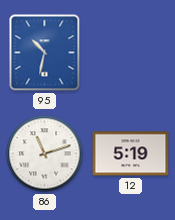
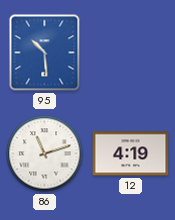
95: 10:32 -> 10:29
12: 5:19 -> 4:19
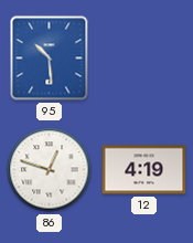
86: 11:12 -> 12:48
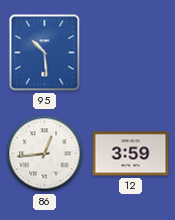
86: 12:48 -> 12:44
12: 4:19 -> 3:59
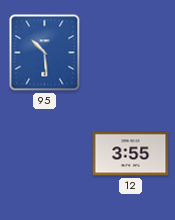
86: 12:44 -> none
12: 3:59 -> 3:55
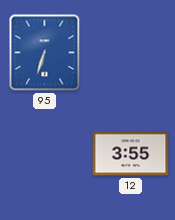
95: 10:29 -> 6:33
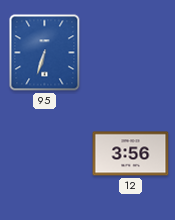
12: 3:55 -> 3:56
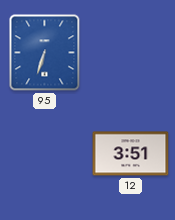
12: 3:56 -> 3:51
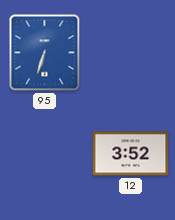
12: 3:51 -> 3:52
